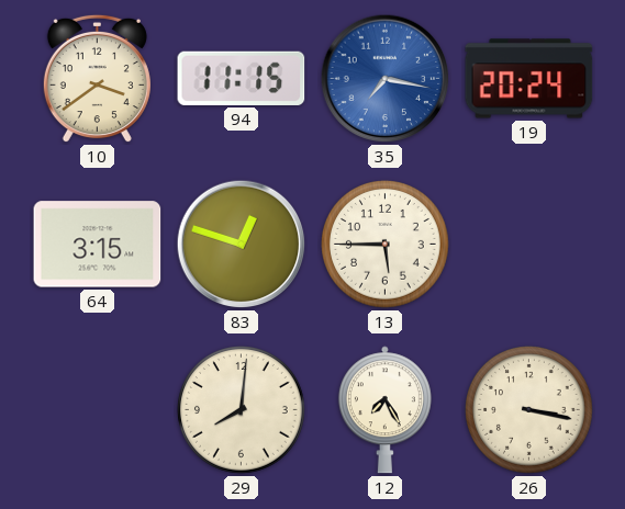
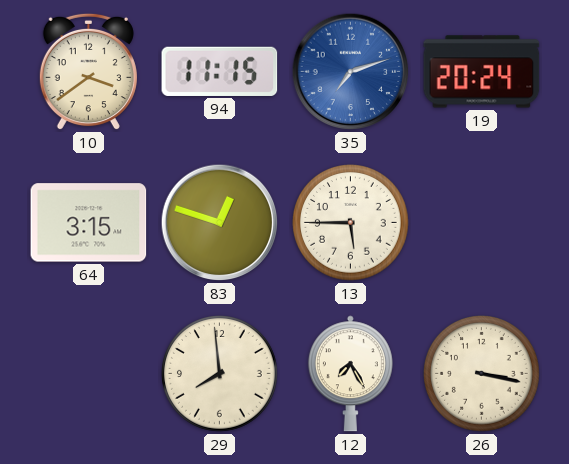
35: 7:17 -> 7:12
29: 8:01 -> 7:59
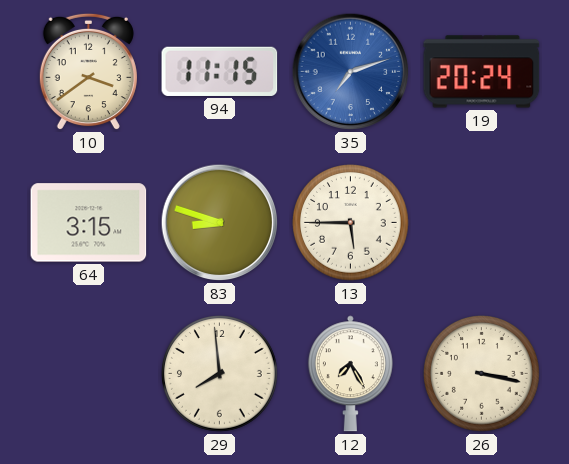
83: 12:48 -> 8:48
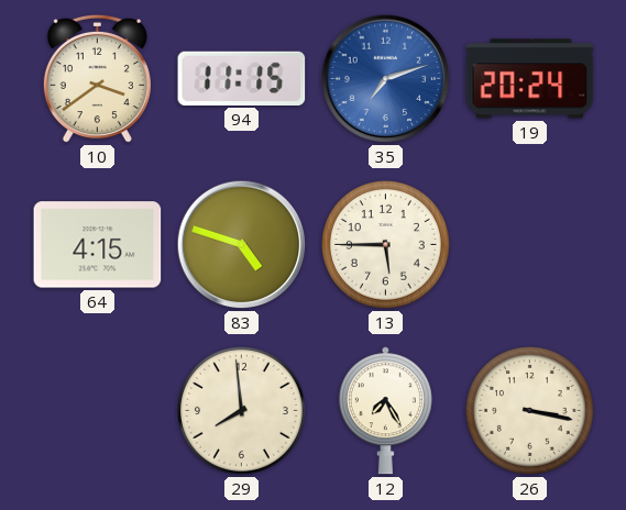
64: 3:15 -> 4:15
83: 8:48 -> 4:48
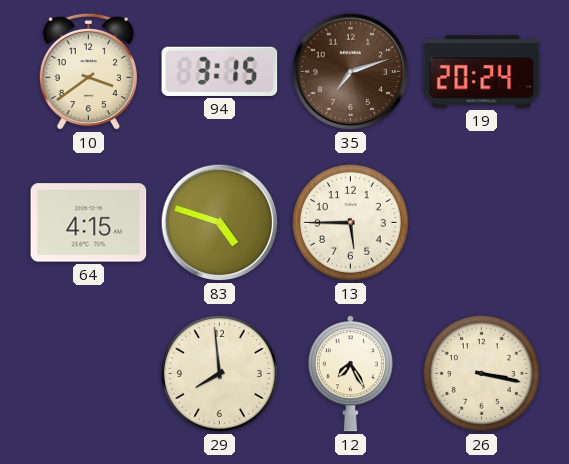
94: 11:15 -> 3:15
35 dial: blue -> brown
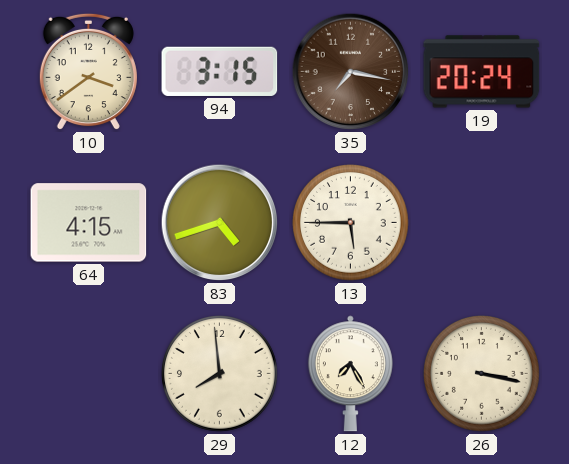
35: 7:12 -> 7:17
83: 4:48 -> 4:42
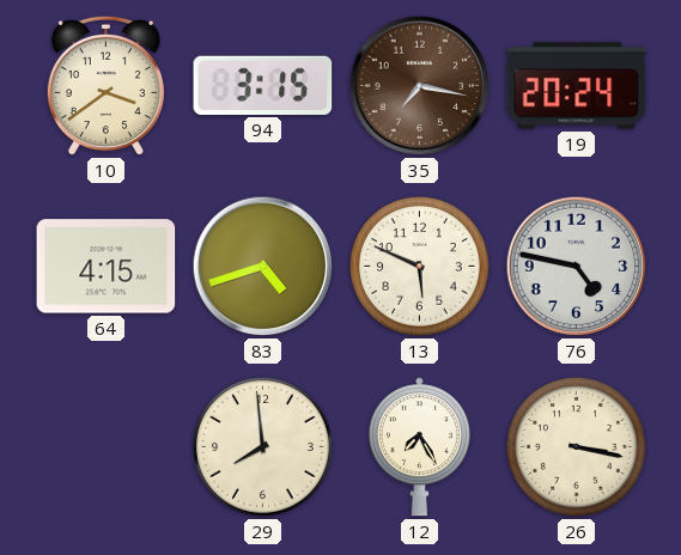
13: 5:45 -> 5:49
76: none -> 4:47
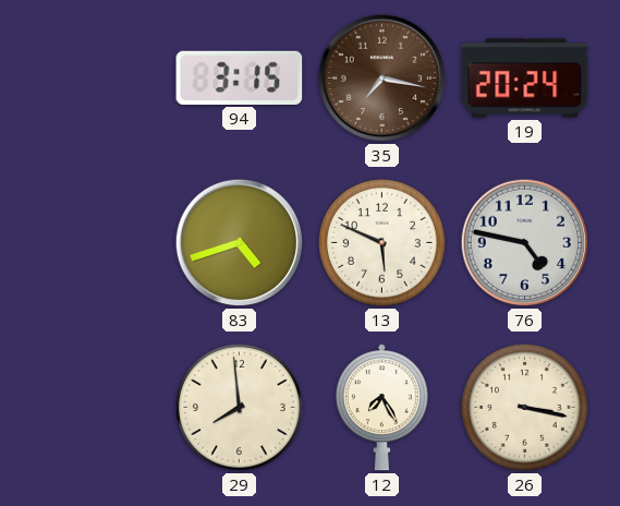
10: 3:39 -> none
64: 4:15 -> none
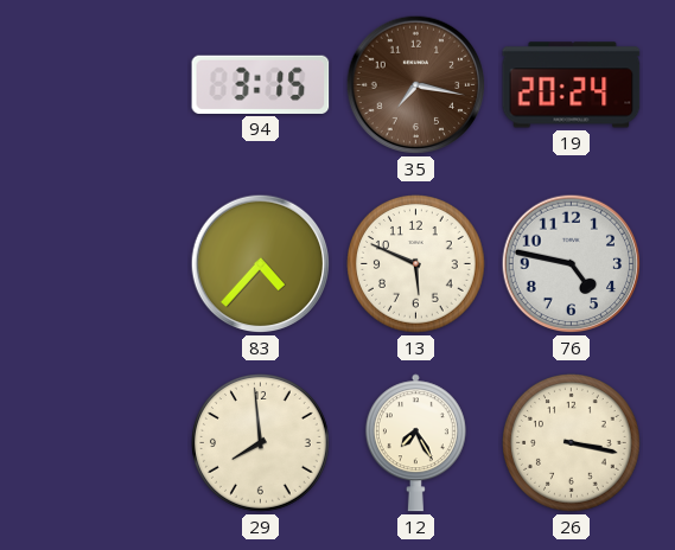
83: 4:42 -> 4:37
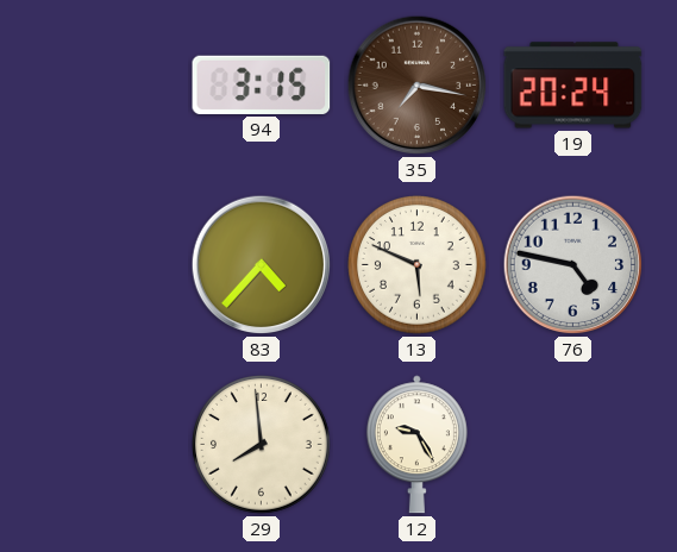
12: 7:25 -> 9:25
26: 3:17 -> none
